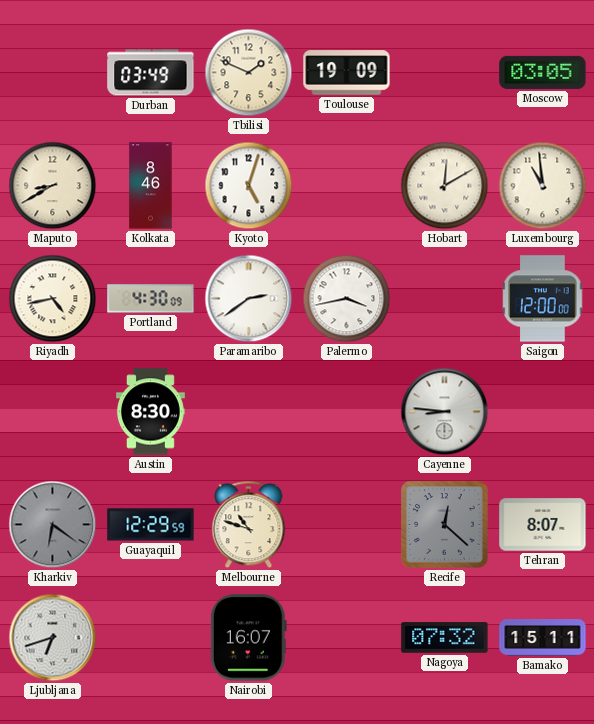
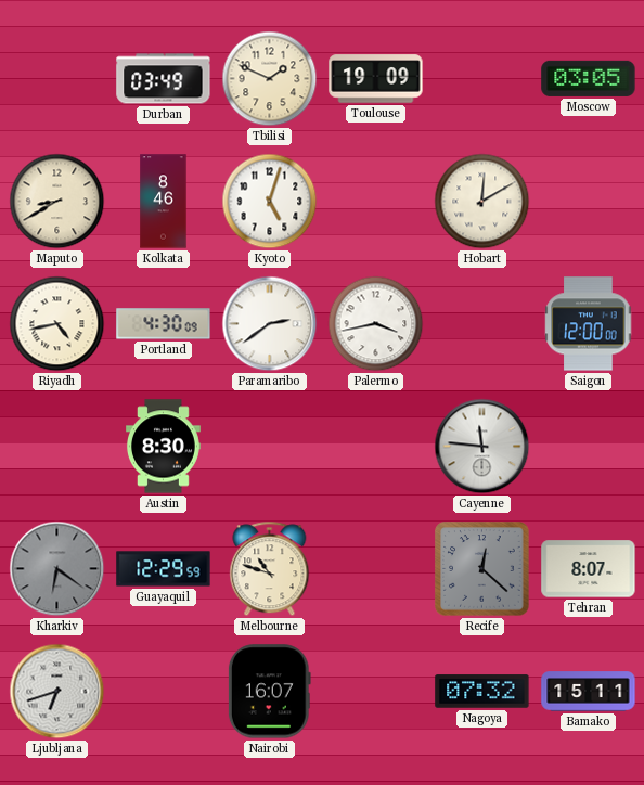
Luxembourg: 10:59 -> none
Cayenne: 8:46 -> 11:46
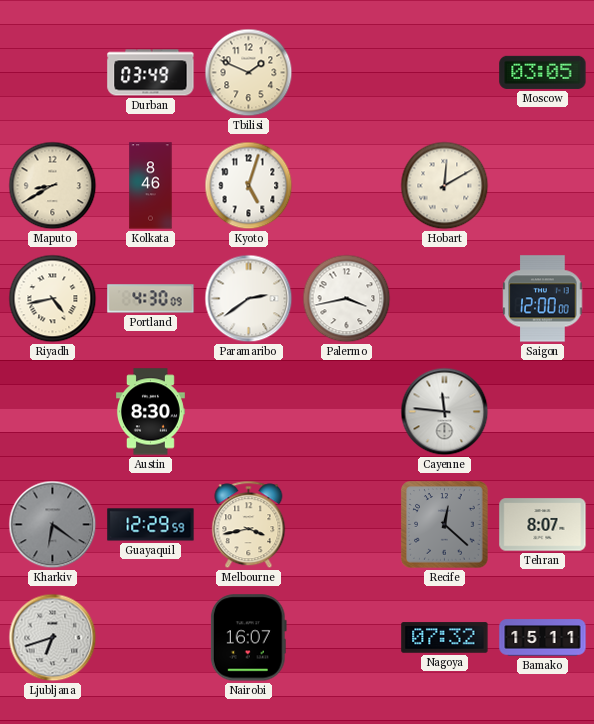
Toulouse: 19:09 -> none
Melbourne: 10:48 -> 3:43
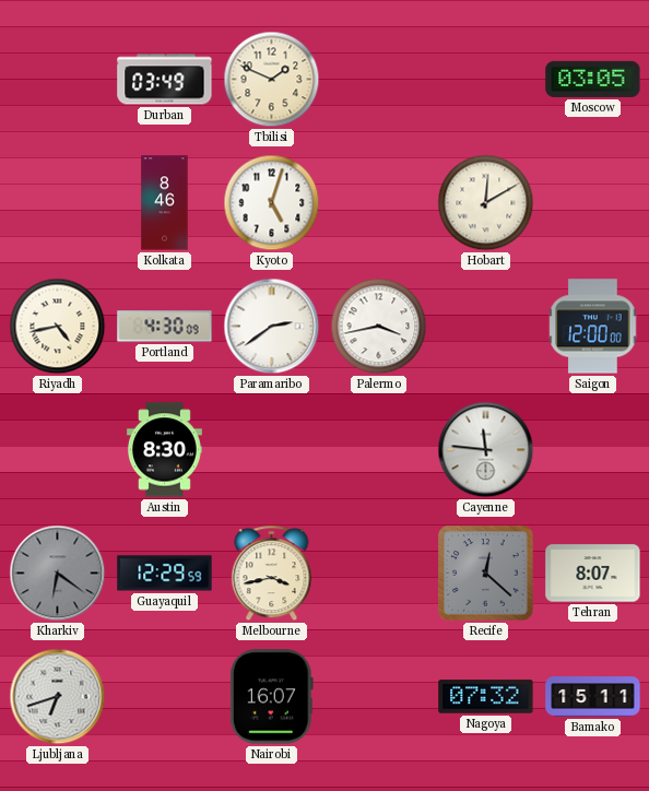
Maputo: 8:40 -> none
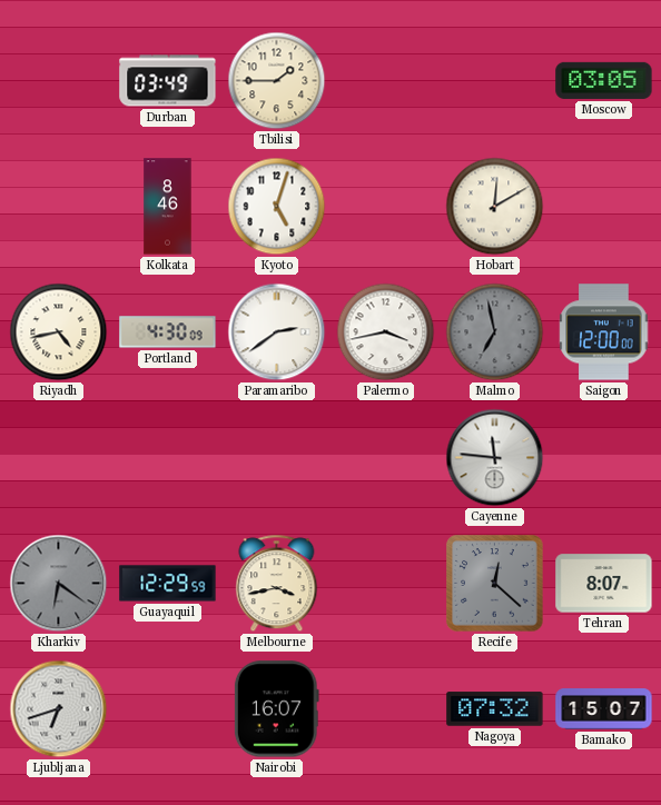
Tbilisi: 1:49 -> 1:45
Malmo: none -> 6:58
Austin: 8:30 -> none
Bamako: 15:11 -> 15:07
